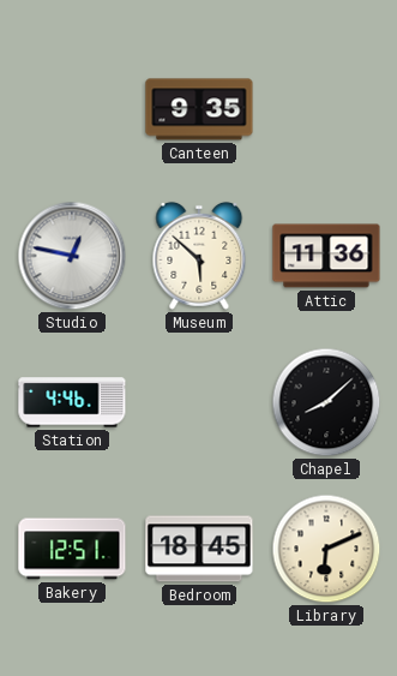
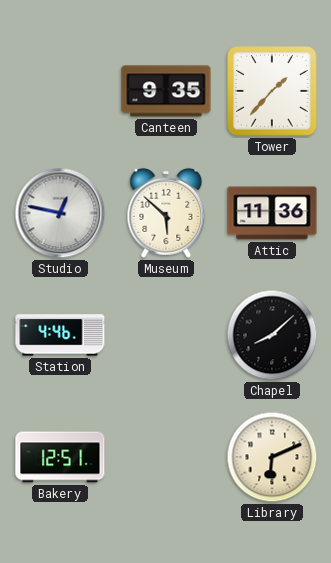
Tower: none -> 1:37
Bedroom: 18:45 -> none
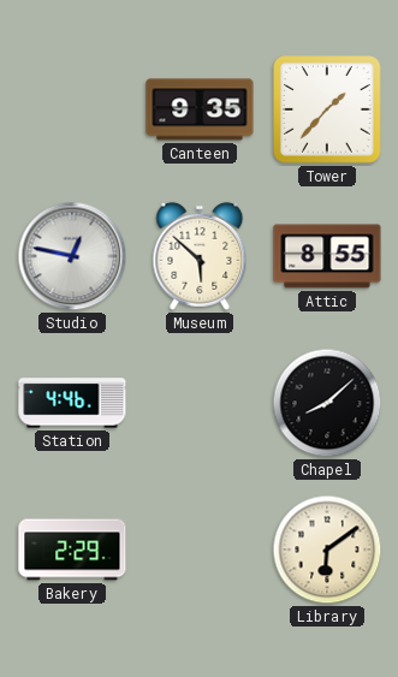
Attic: 11:36 -> 8:55
Bakery: 12:51 -> 2:29
Library: 6:11 -> 6:09
